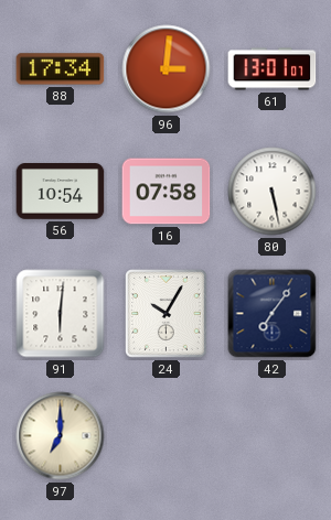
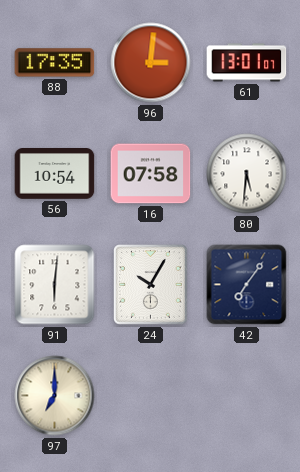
88: 17:34 -> 17:35
80: 5:28 -> 5:31
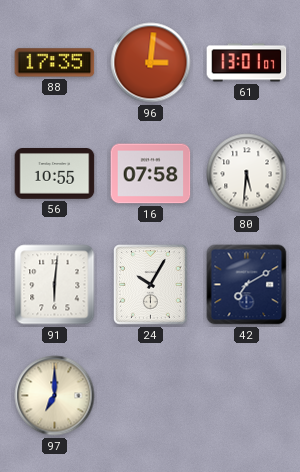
56: 10:54 -> 10:55
42: 7:06 -> 7:10
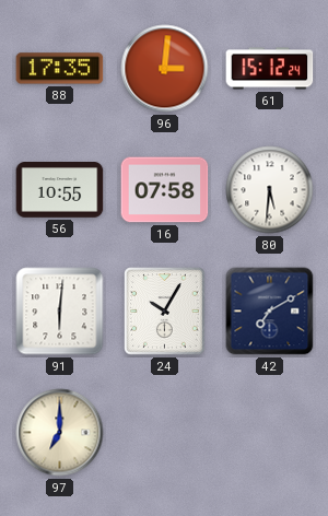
61: 13:01 -> 15:12
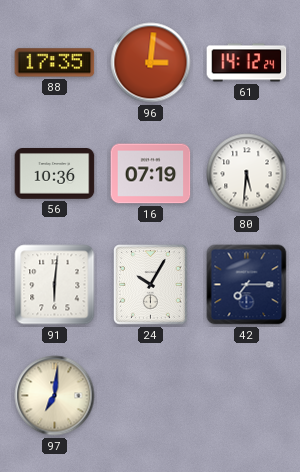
61: 15:12 -> 14:12
56: 10:55 -> 10:36
16: 07:58 -> 07:19
42: 7:10 -> 7:15
97: 7:00 -> 7:01
